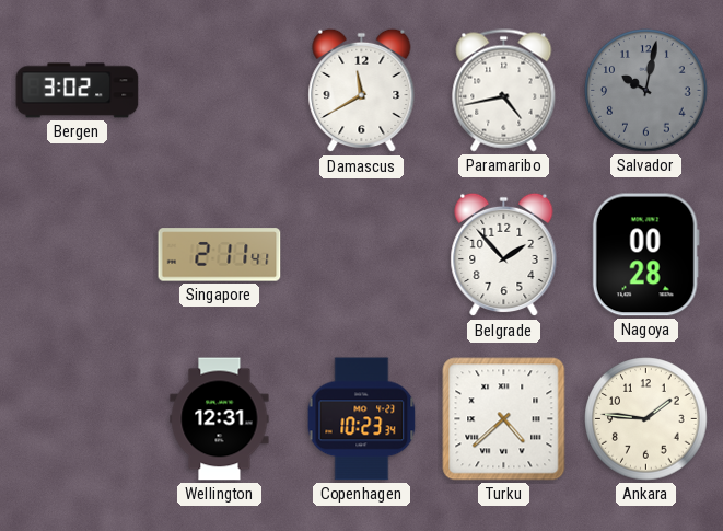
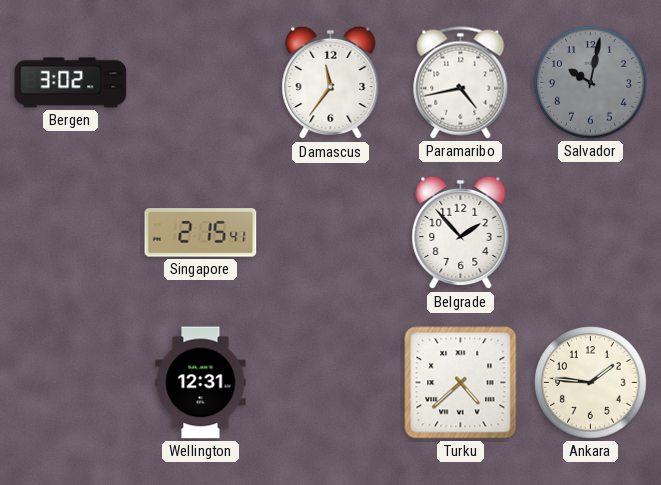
Damascus: 11:40 -> 11:36
Singapore: 2:11 -> 2:15
Nagoya: 00:28 -> none
Copenhagen: 10:23 -> none
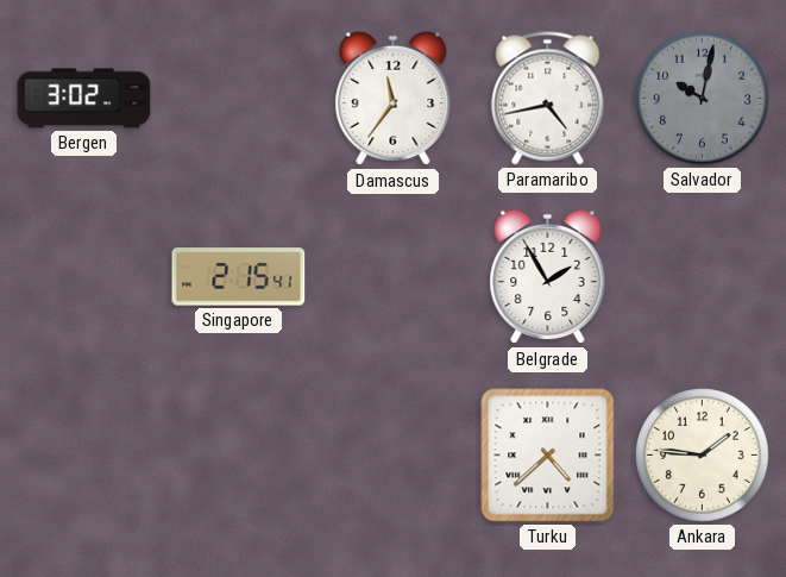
Belgrade: 1:53 -> 1:55
Wellington: 12:31 -> none
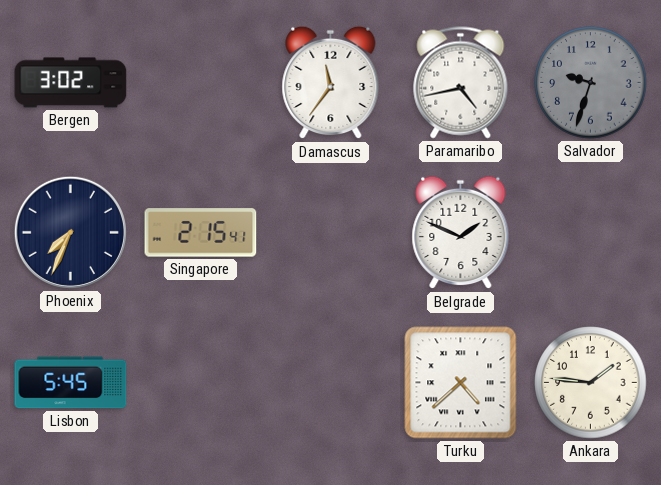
Salvador: 10:02 -> 9:33
Phoenix: none -> 7:34
Belgrade: 1:55 -> 1:49
Lisbon: none -> 5:45
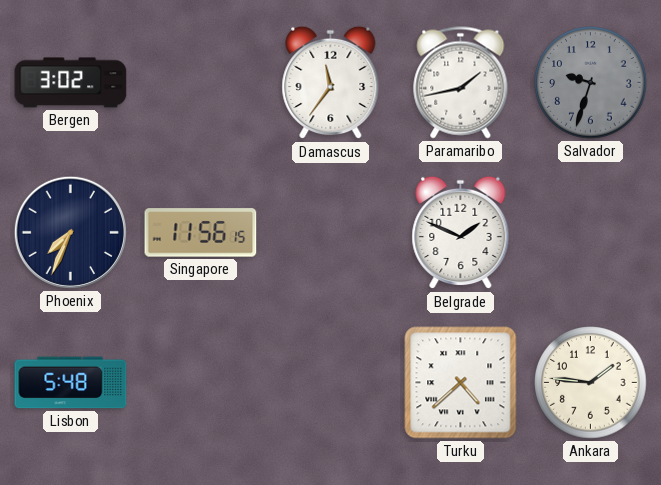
Paramaribo: 4:43 -> 1:43
Singapore: 2:15 -> 11:56
Lisbon: 5:45 -> 5:48
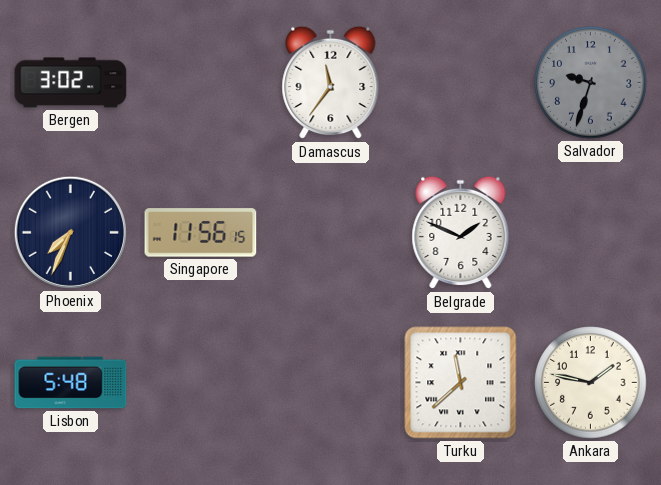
Paramaribo: 1:43 -> none
Turku: 4:38 -> 11:38
Ankara: 1:46 -> 1:47
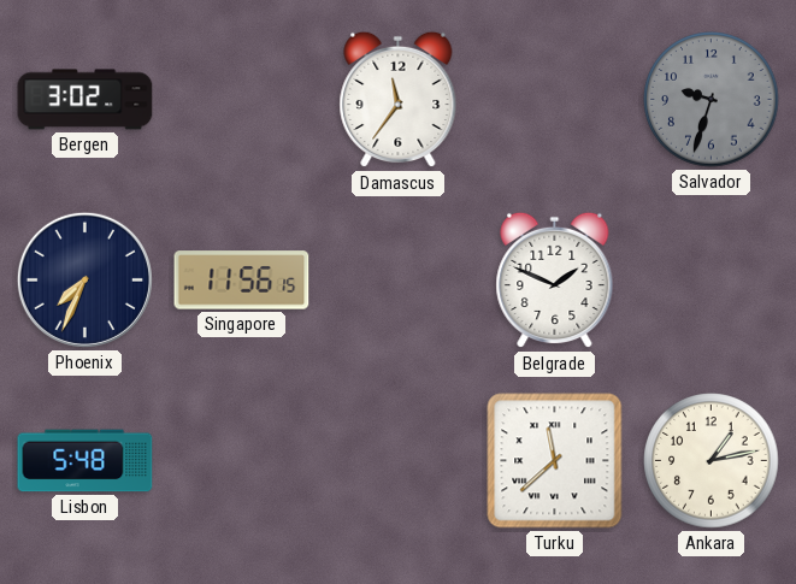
Ankara: 1:47 -> 1:13
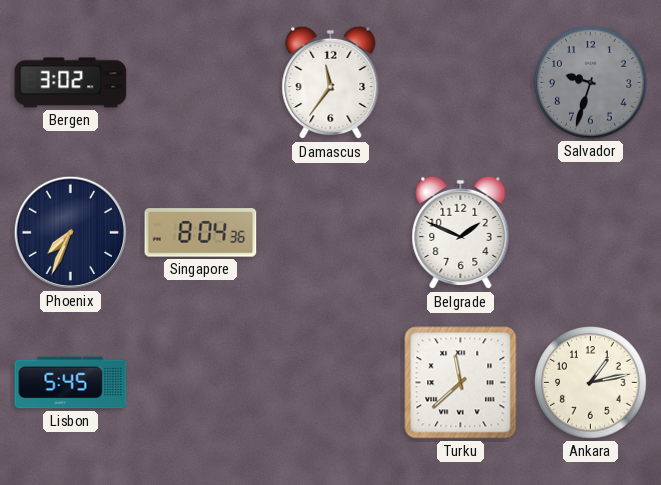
Singapore: 11:56 -> 8:04
Lisbon: 5:48 -> 5:45
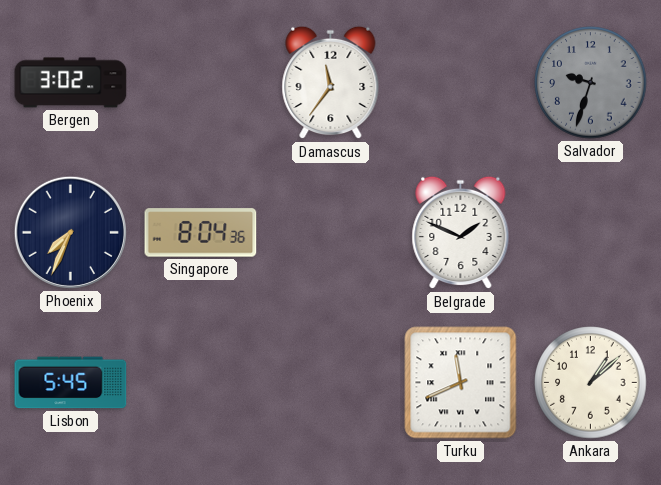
Turku: 11:38 -> 11:41
Ankara: 1:13 -> 1:08
